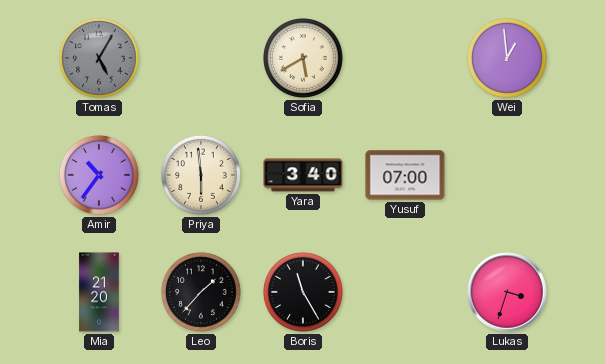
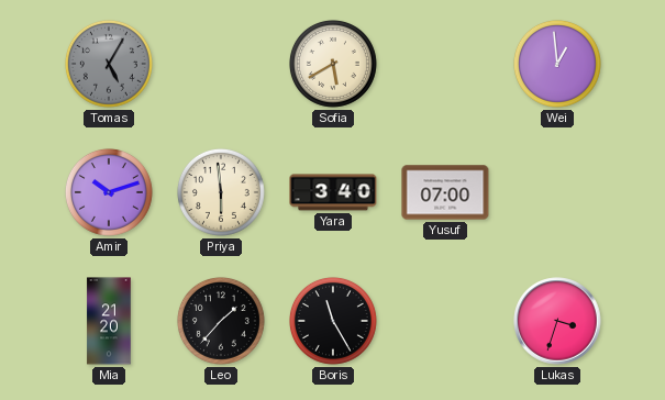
Amir: 10:36 -> 10:12
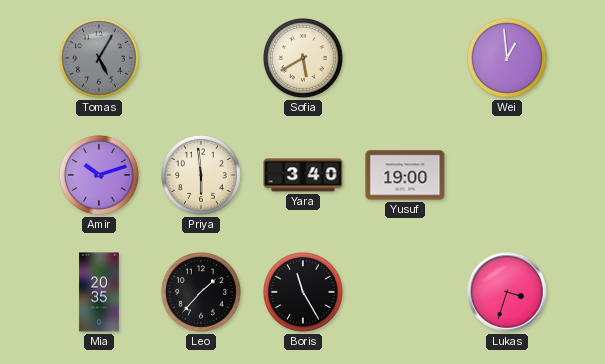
Yusuf: 07:00 -> 19:00
Mia: 21:20 -> 20:35
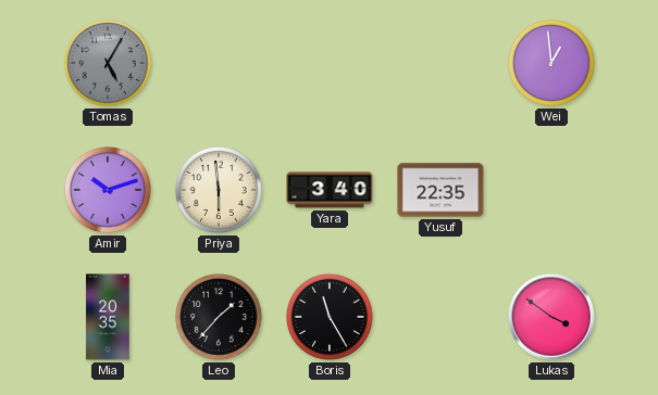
Sofia: 5:40 -> none
Yusuf: 19:00 -> 22:35
Lukas: 3:33 -> 3:51
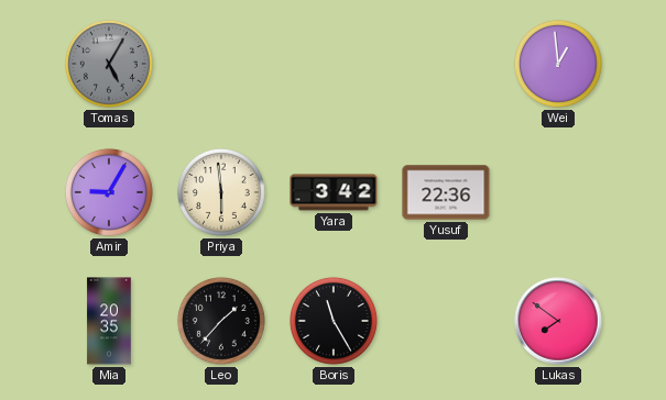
Amir: 10:12 -> 9:05
Yara: 3:40 -> 3:42
Yusuf: 22:35 -> 22:36
Lukas: 3:51 -> 7:51
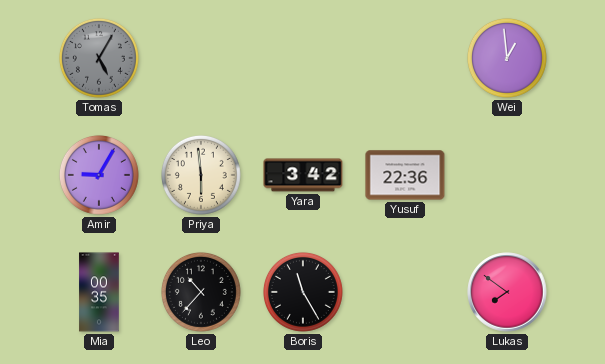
Mia: 20:35 -> 00:35
Leo: 1:37 -> 10:37
